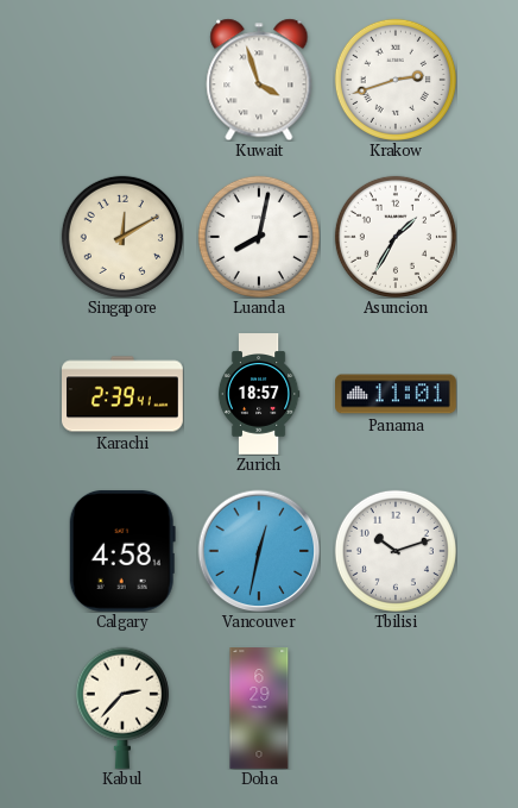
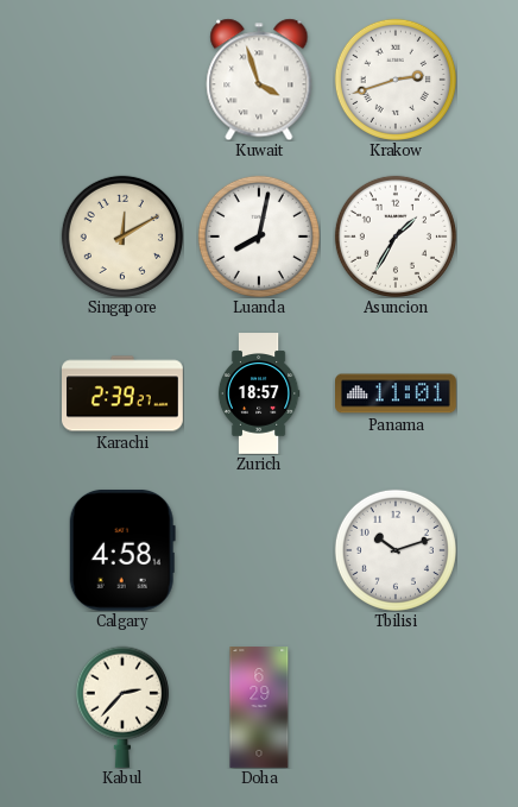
Karachi: 2:39:41 -> 2:39:27
Vancouver: 12:32 -> none
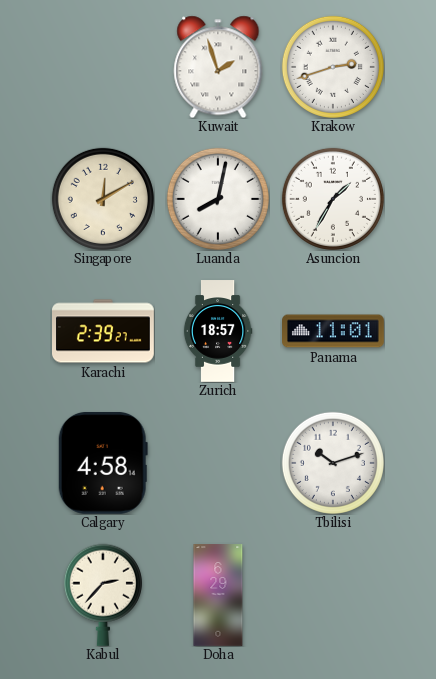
Kuwait: 3:57 -> 1:57
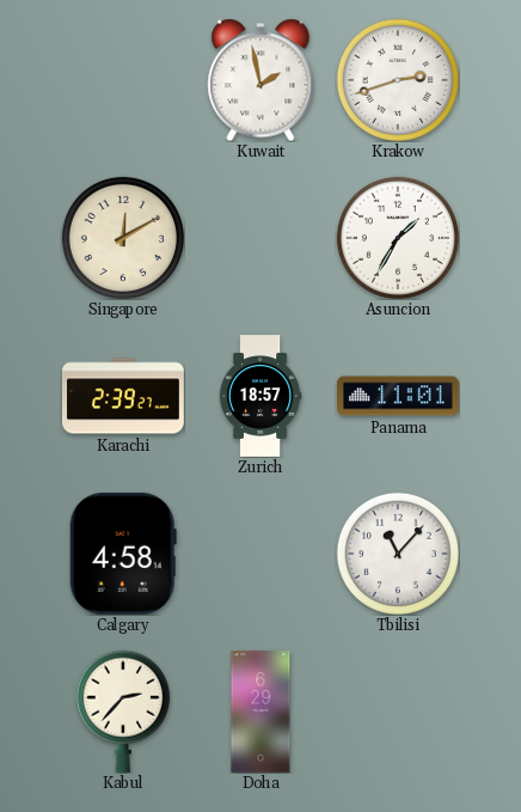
Kuwait: 1:57 -> 1:58
Luanda: 8:02 -> none
Tbilisi: 10:12 -> 11:07
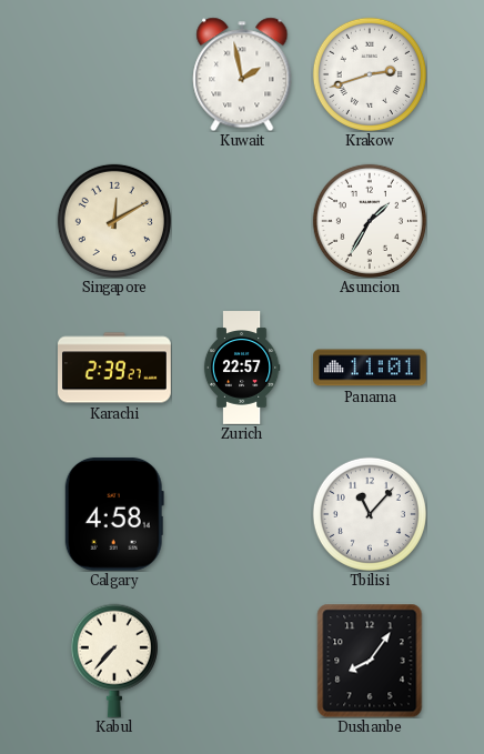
Zurich: 18:57 -> 22:57
Kabul: 2:37 -> 7:37
Doha: 6:29 -> none
Dushanbe: none -> 8:06
